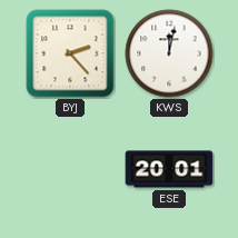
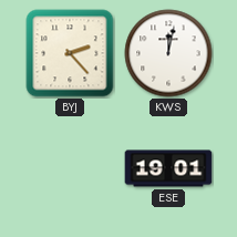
ESE: 20:01 -> 19:01
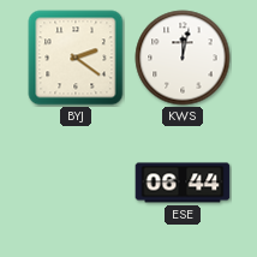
BYJ: 2:23 -> 2:21
ESE: 19:01 -> 06:44
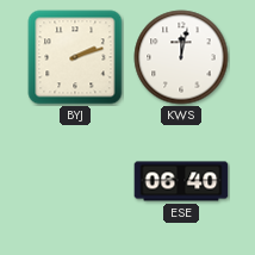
BYJ: 2:21 -> 2:12
ESE: 06:44 -> 06:40
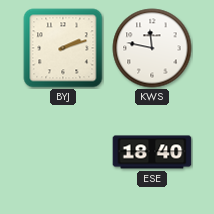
KWS: 12:02 -> 11:47
ESE: 06:40 -> 18:40
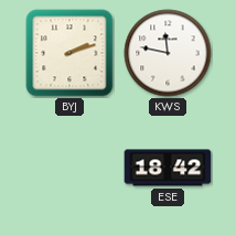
ESE: 18:40 -> 18:42
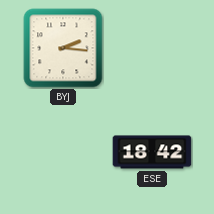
BYJ: 2:12 -> 2:16
KWS: 11:47 -> none
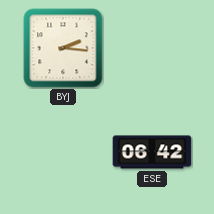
ESE: 18:42 -> 06:42
